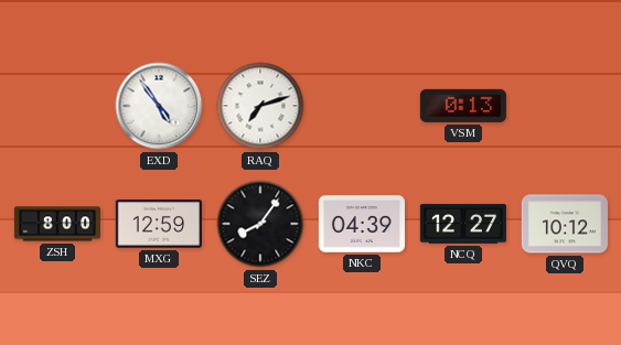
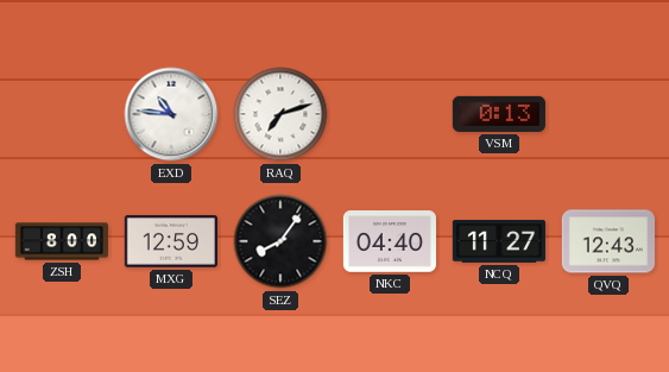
EXD: 4:54 -> 10:46
NKC: 04:39 -> 04:40
NCQ: 12:27 -> 11:27
QVQ: 10:12 -> 12:43
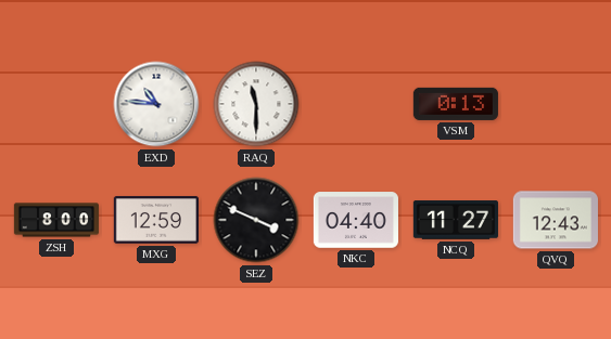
RAQ: 7:12 -> 11:30
SEZ: 8:06 -> 3:49
